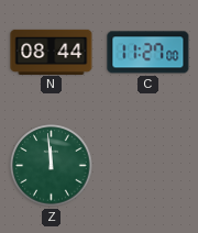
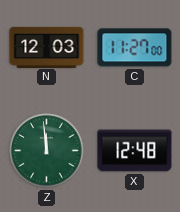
N: 08:44 -> 12:03
X: none -> 12:48
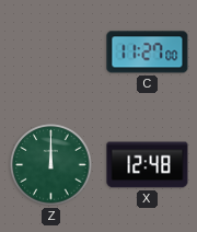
N: 12:03 -> none
Z: 11:59 -> 12:00
